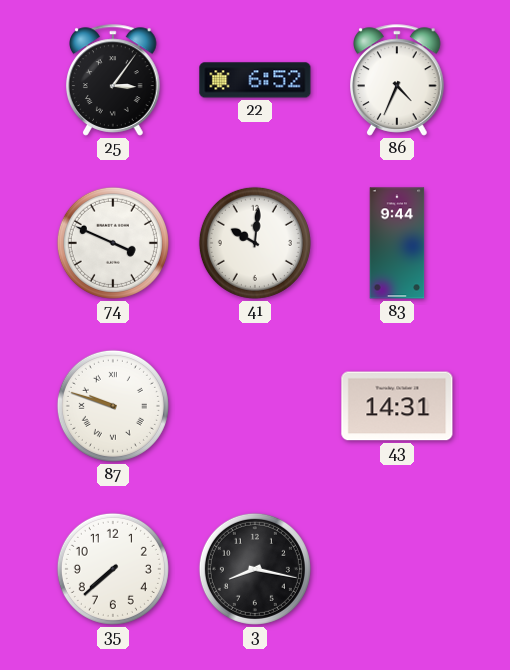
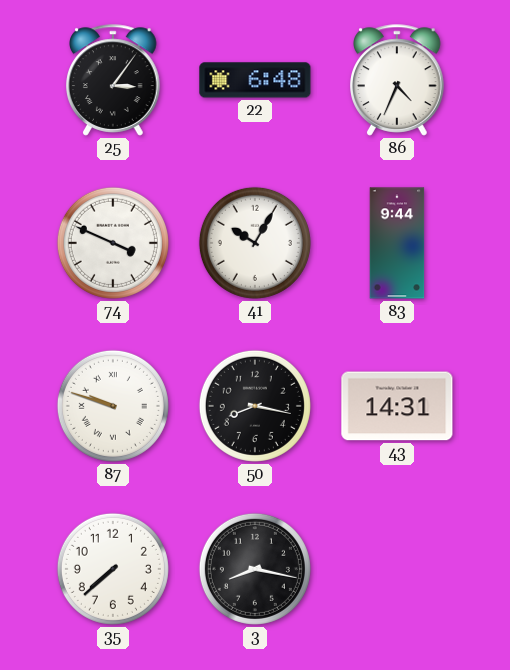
22: 6:52 -> 6:48
41: 10:01 -> 10:05
50: none -> 8:17
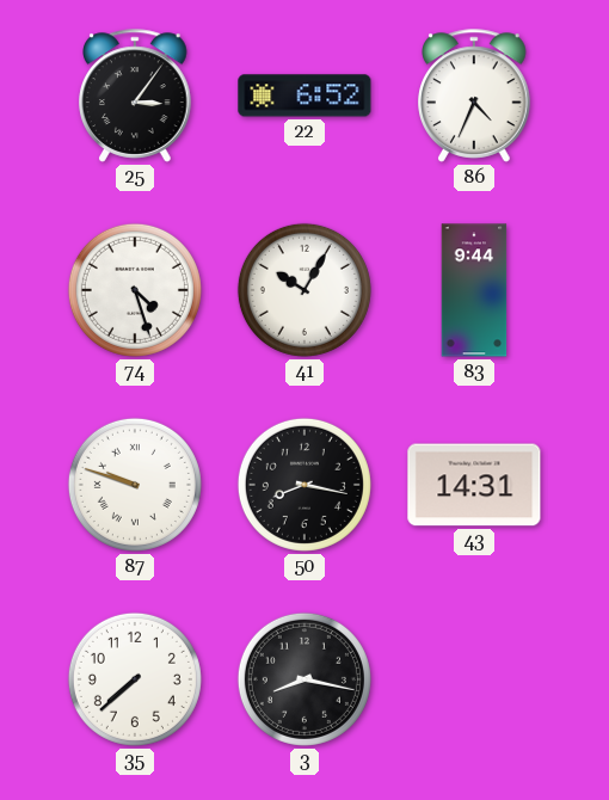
22: 6:48 -> 6:52
74: 3:49 -> 4:27
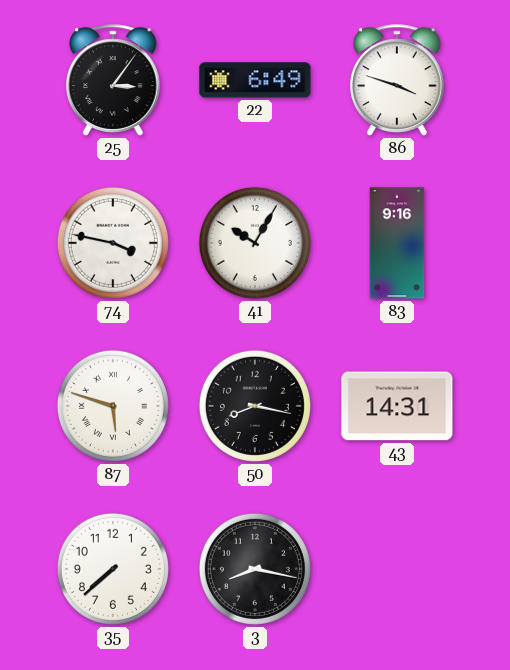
22: 6:52 -> 6:49
86: 4:34 -> 3:48
74: 4:27 -> 3:47
83: 9:44 -> 9:16
87: 9:48 -> 5:48
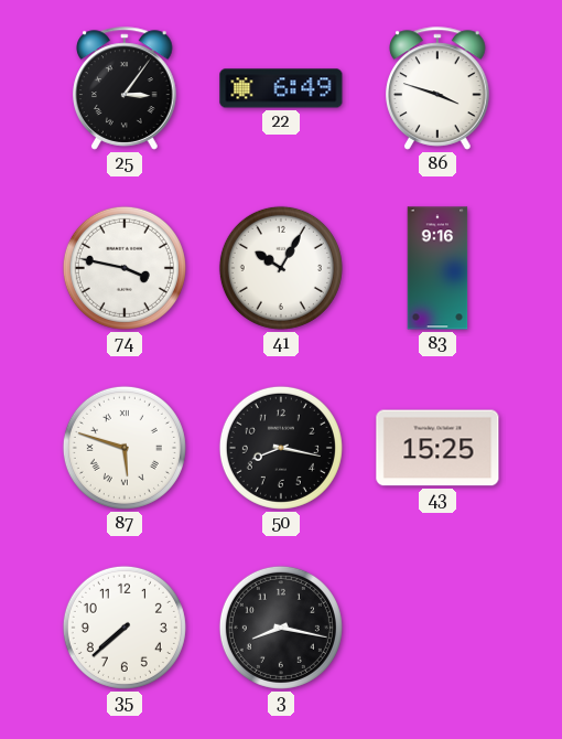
43: 14:31 -> 15:25
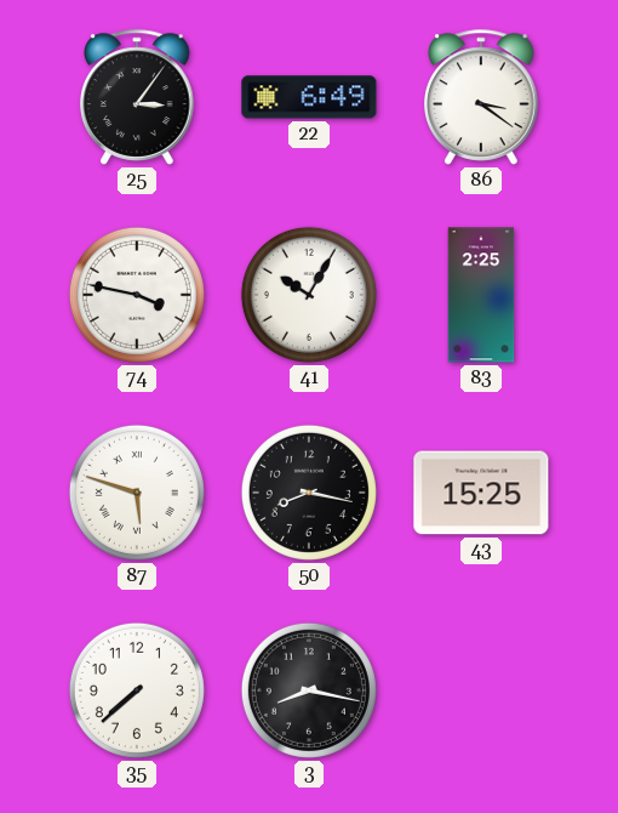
86: 3:48 -> 3:21
83: 9:16 -> 2:25
